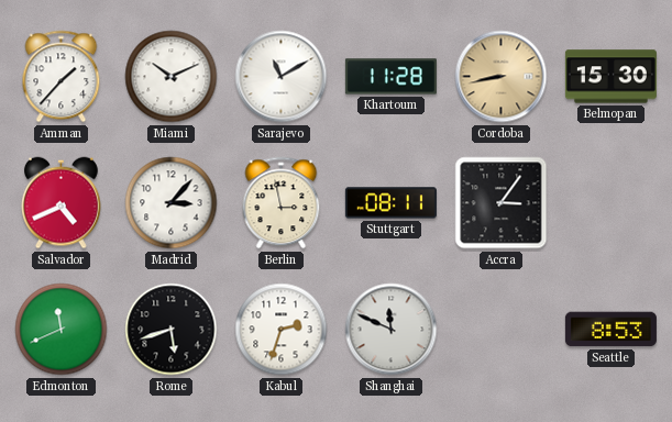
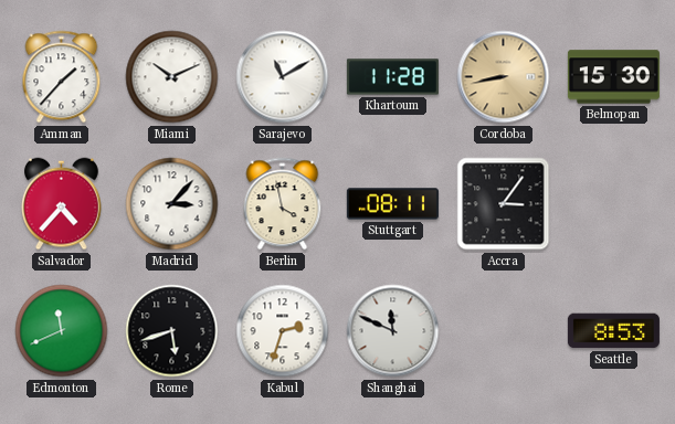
Salvador: 4:41 -> 4:37
Berlin: 2:58 -> 3:58
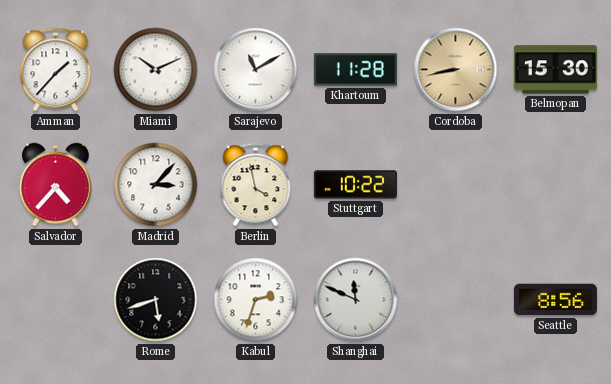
Stuttgart: 08:11 -> 10:22
Accra: 3:06 -> none
Edmonton: 11:41 -> none
Seattle: 8:53 -> 8:56
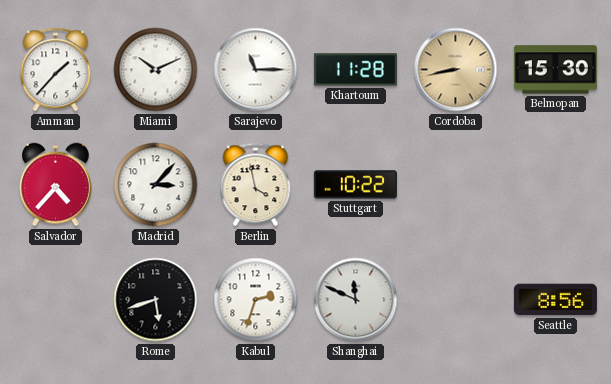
Sarajevo: 11:10 -> 11:15
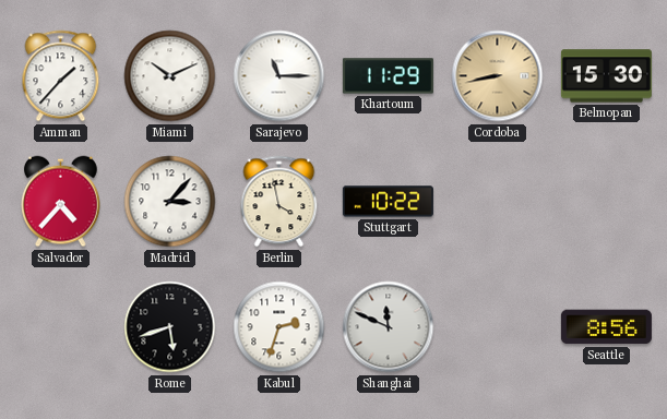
Khartoum: 11:28 -> 11:29
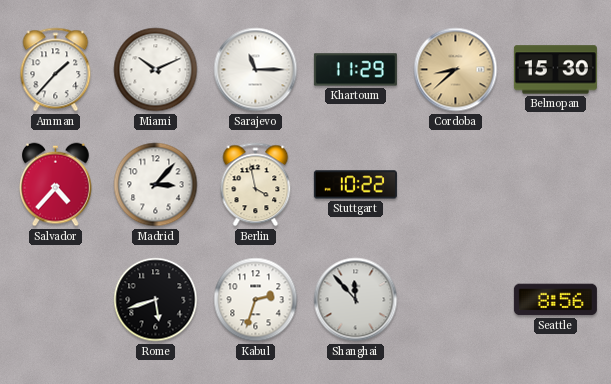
Cordoba: 8:43 -> 8:38
Shanghai: 11:49 -> 11:53
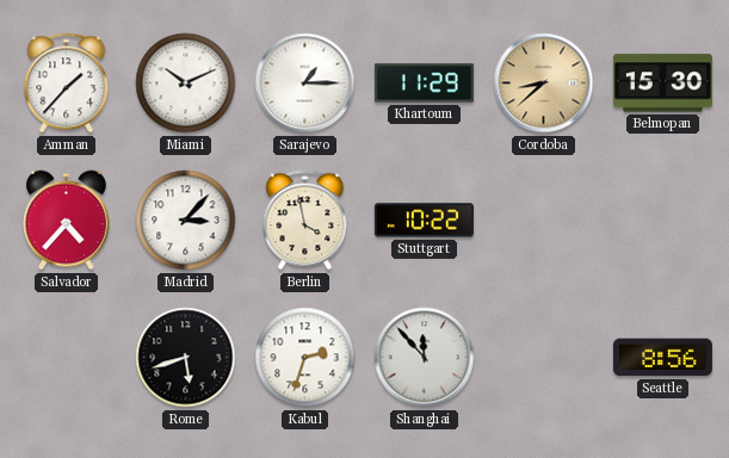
Sarajevo: 11:15 -> 1:15
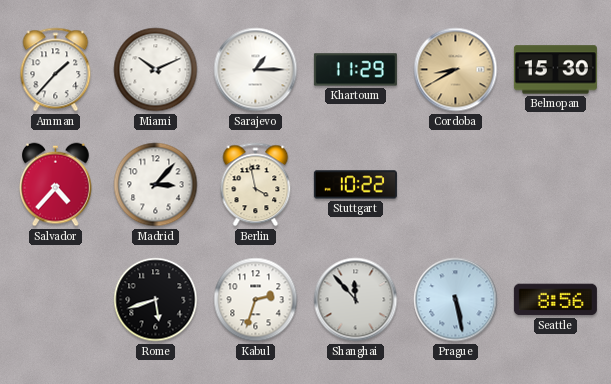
Cordoba: 8:38 -> 8:40
Prague: none -> 5:28
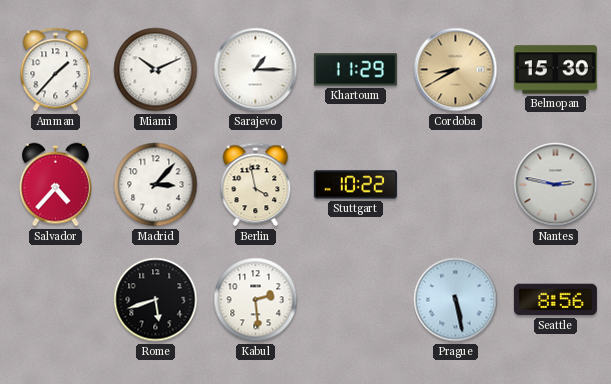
Nantes: none -> 2:47
Kabul: 2:33 -> 2:29
Shanghai: 11:53 -> none
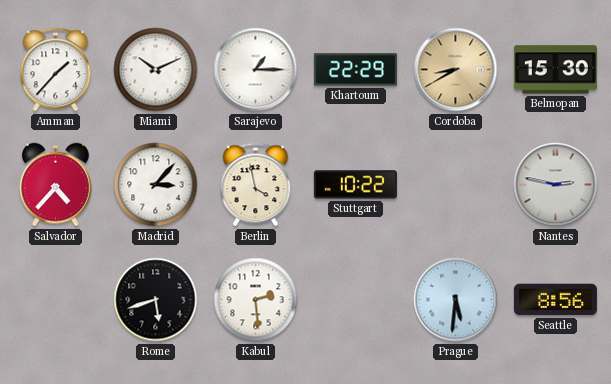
Khartoum: 11:29 -> 22:29
Prague: 5:28 -> 5:31
